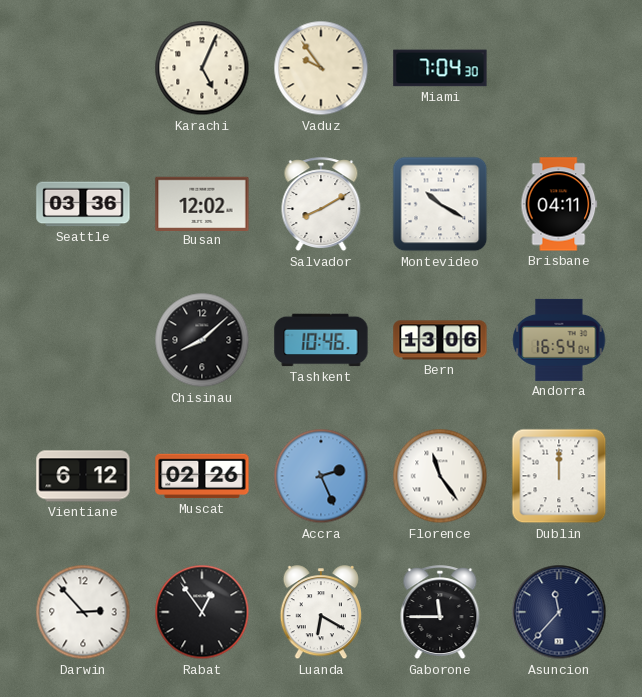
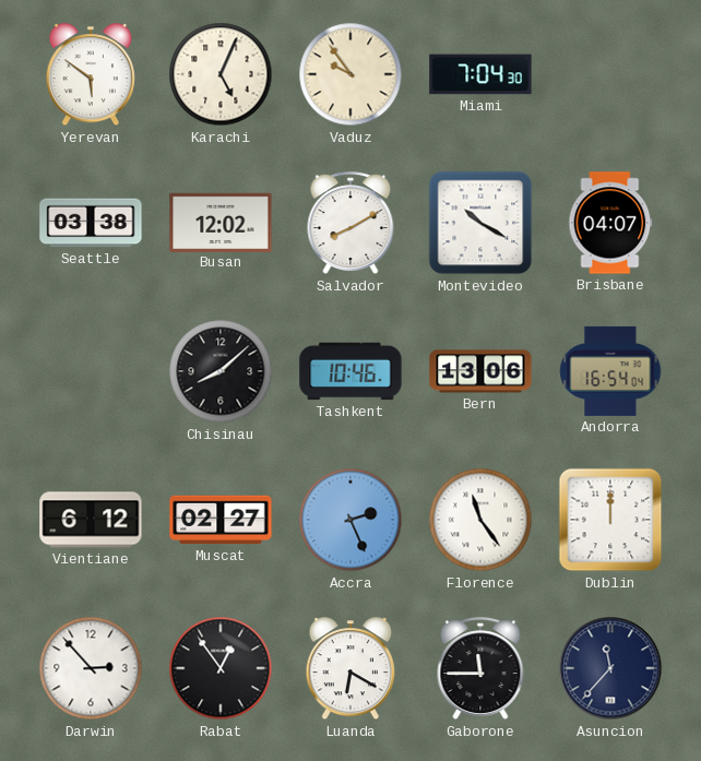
Yerevan: none -> 5:51
Seattle: 03:36 -> 03:38
Brisbane: 04:11 -> 04:07
Muscat: 02:26 -> 02:27
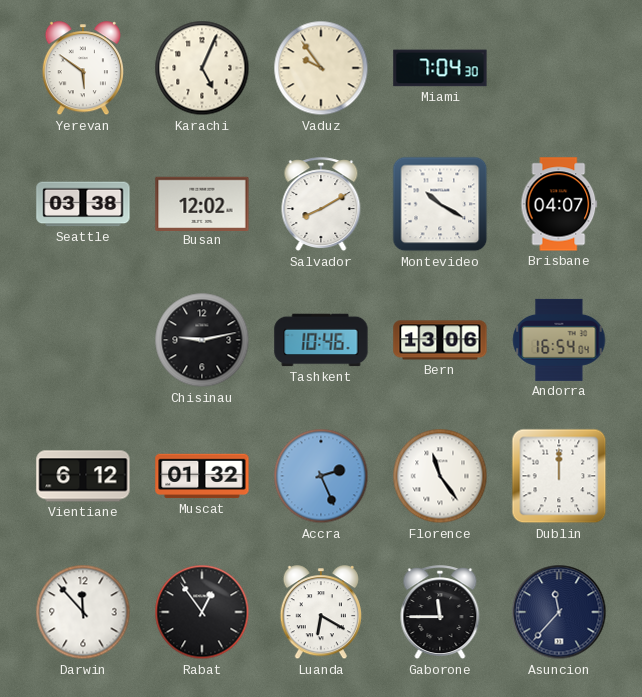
Chisinau: 8:08 -> 9:13
Muscat: 02:27 -> 01:32
Darwin: 2:53 -> 11:53
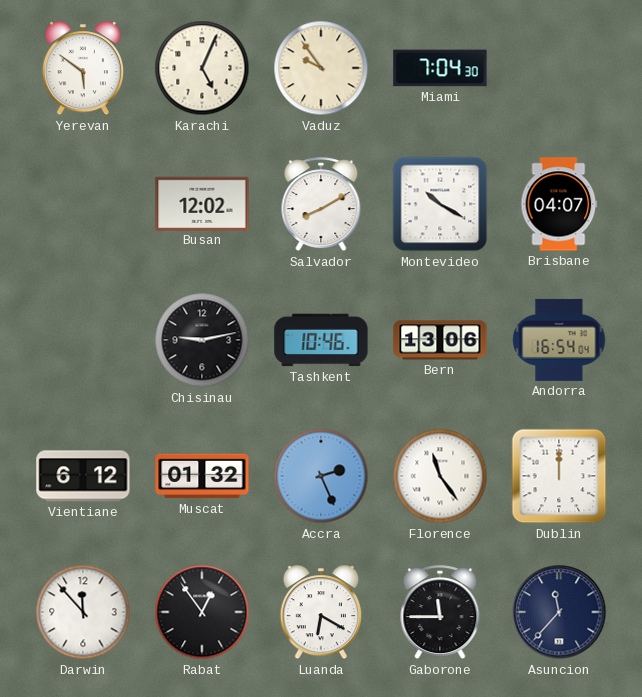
Seattle: 03:38 -> none
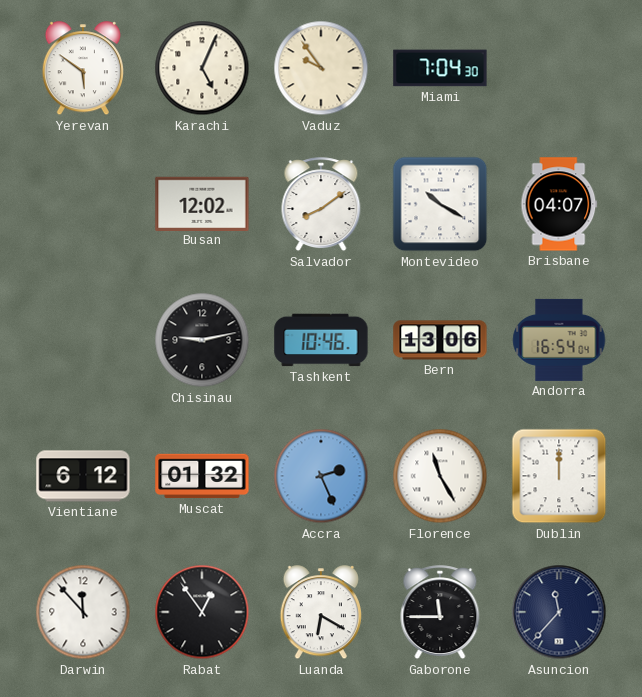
Salvador: 8:10 -> 8:09
Florence: 11:24 -> 11:25
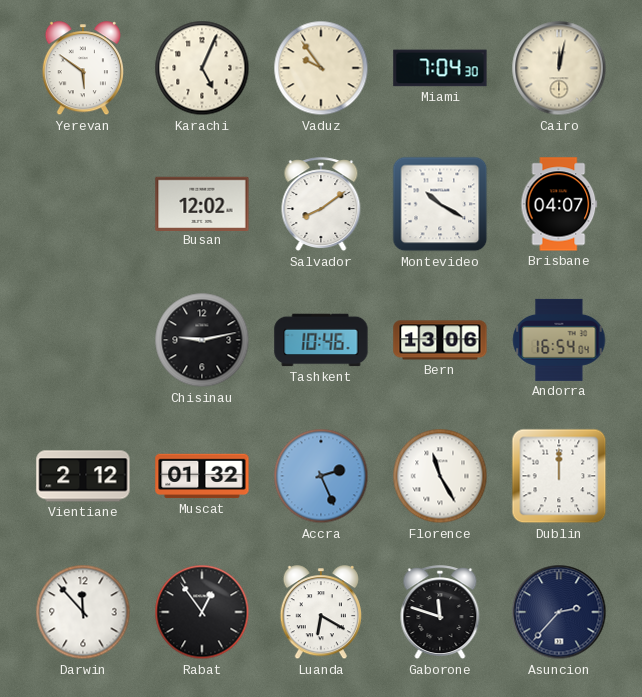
Cairo: none -> 12:02
Vientiane: 6:12 -> 2:12
Gaborone: 11:45 -> 11:48
Asuncion: 11:37 -> 2:37
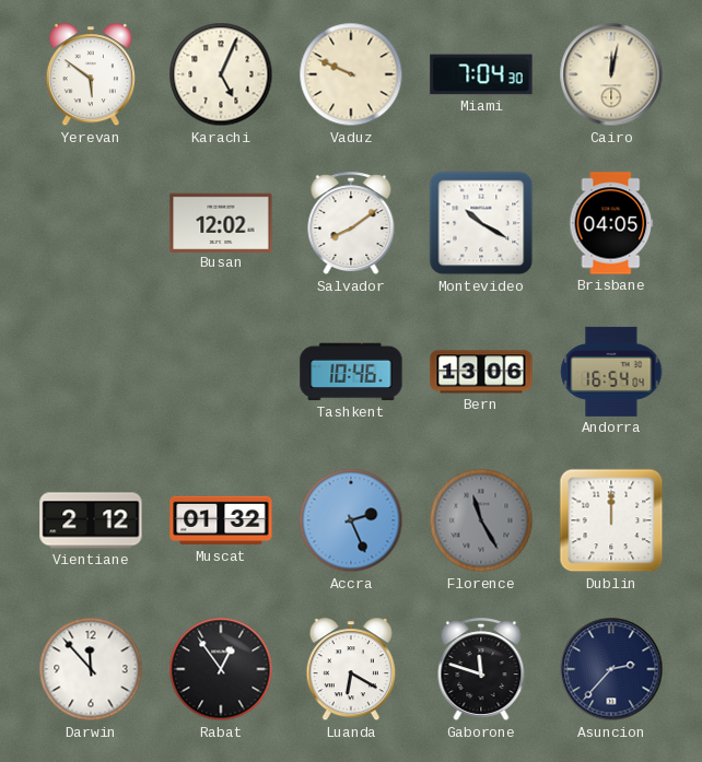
Vaduz: 9:54 -> 9:49
Brisbane: 04:07 -> 04:05
Chisinau: 9:13 -> none
Florence dial: white -> grey
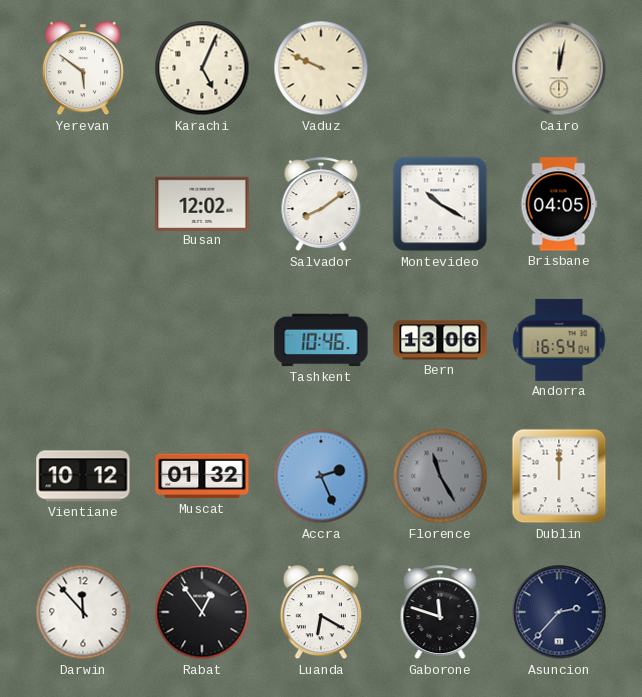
Miami: 7:04 -> none
Vientiane: 2:12 -> 10:12
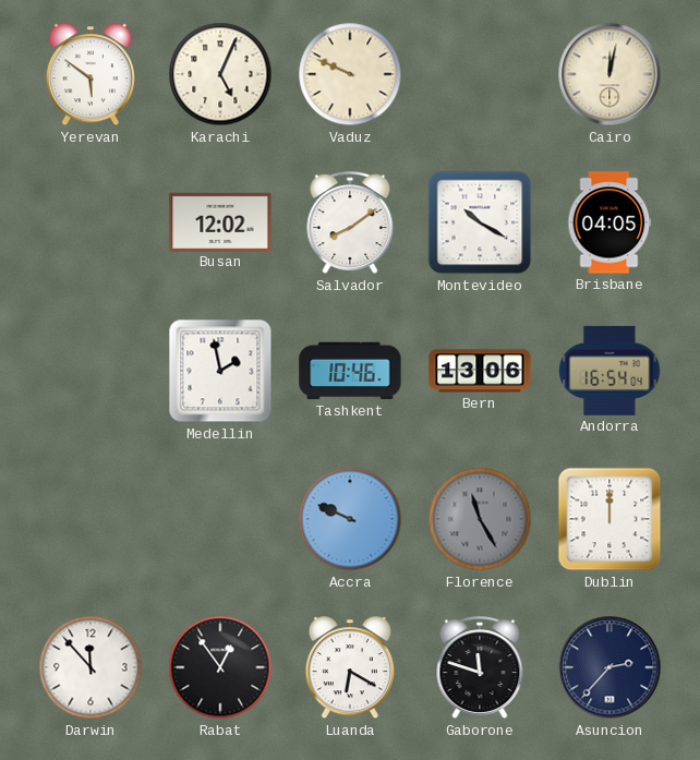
Medellin: none -> 1:58
Vientiane: 10:12 -> none
Muscat: 01:32 -> none
Accra: 2:26 -> 9:49
